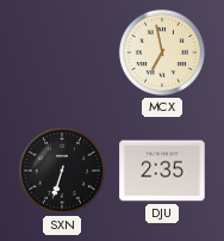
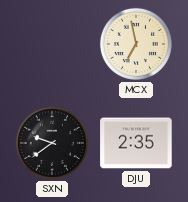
SXN: 6:33 -> 9:39
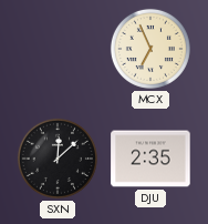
MCX: 6:58 -> 6:56
SXN: 9:39 -> 12:08
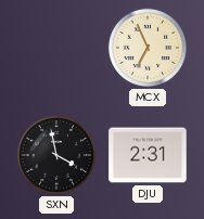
SXN: 12:08 -> 3:58
DJU: 2:35 -> 2:31
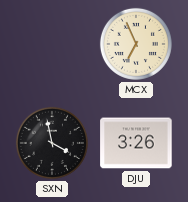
DJU: 2:31 -> 3:26
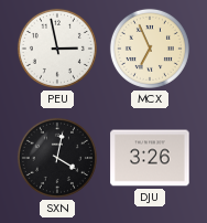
PEU: none -> 2:58
SXN: 3:58 -> 4:02
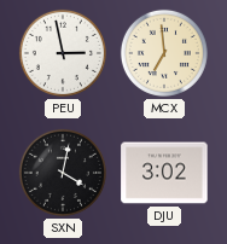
MCX: 6:56 -> 6:59
DJU: 3:26 -> 3:02
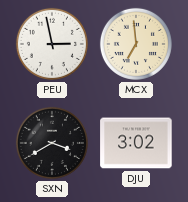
SXN: 4:02 -> 3:40
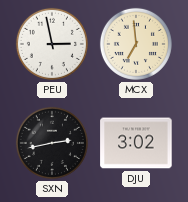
SXN: 3:40 -> 2:43
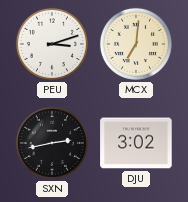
PEU: 2:58 -> 3:12
MCX: 6:59 -> 7:01
